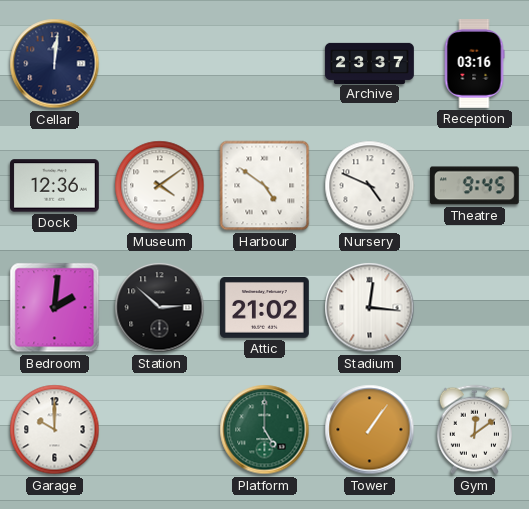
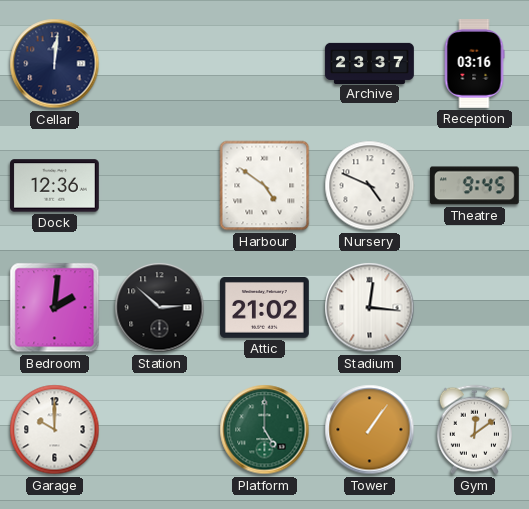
Museum: 4:09 -> none
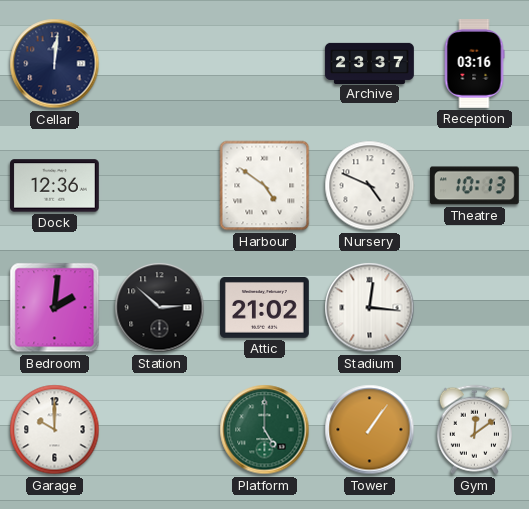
Theatre: 9:45 -> 10:13
